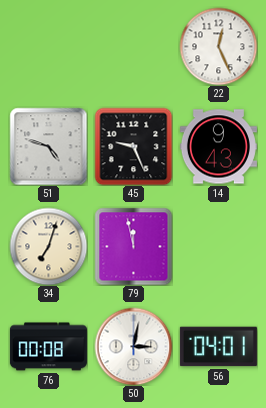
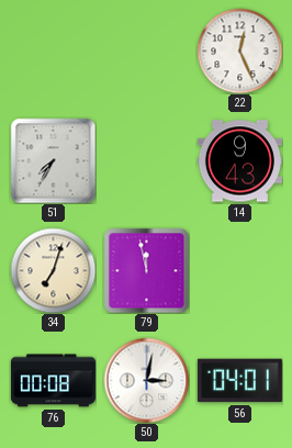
51: 4:48 -> 7:35
45: 9:26 -> none
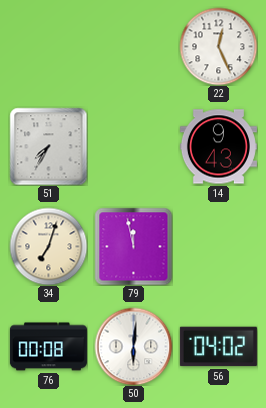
50: 3:02 -> 6:01
56: 04:01 -> 04:02
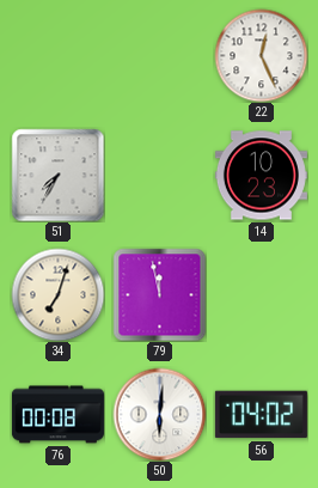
14: 9:43 -> 10:23
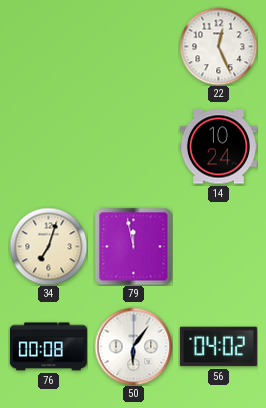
51: 7:35 -> none
14: 10:23 -> 10:24
50: 6:01 -> 6:06
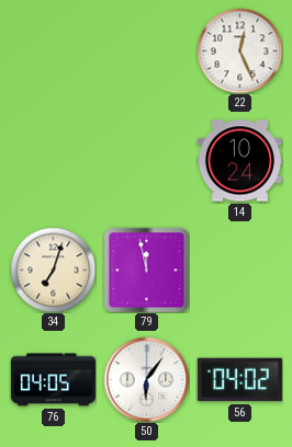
76: 00:08 -> 04:05
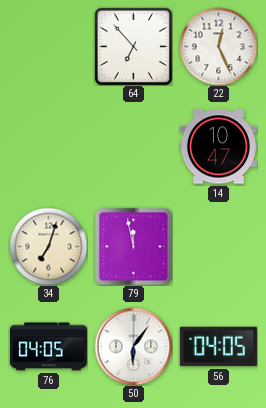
64: none -> 6:53
14: 10:24 -> 10:47
56: 04:02 -> 04:05
